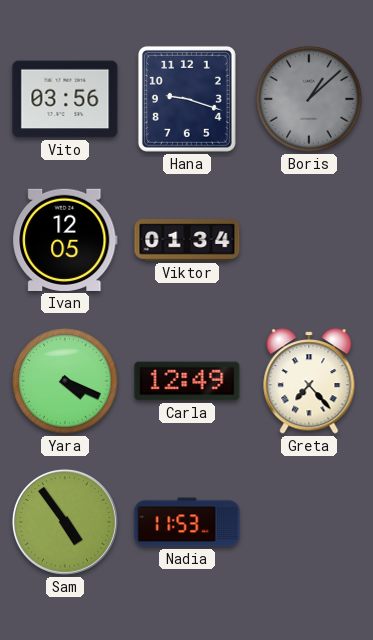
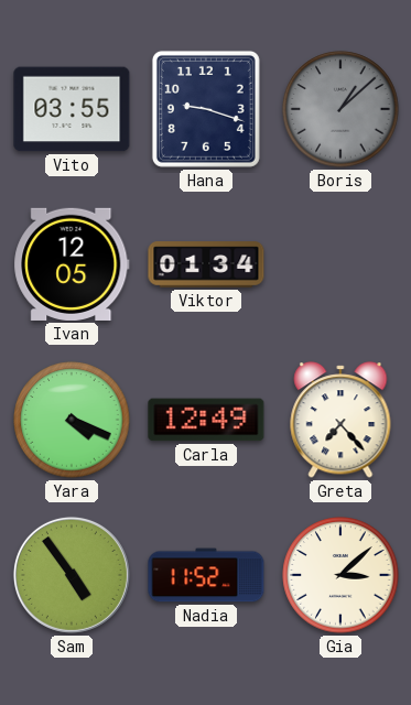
Vito: 03:56 -> 03:55
Nadia: 11:53 -> 11:52
Gia: none -> 3:08
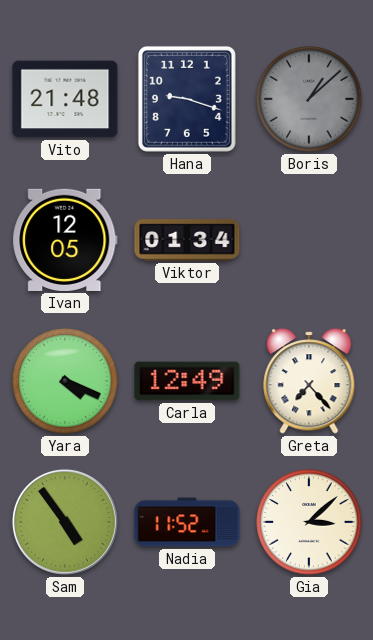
Vito: 03:55 -> 21:48
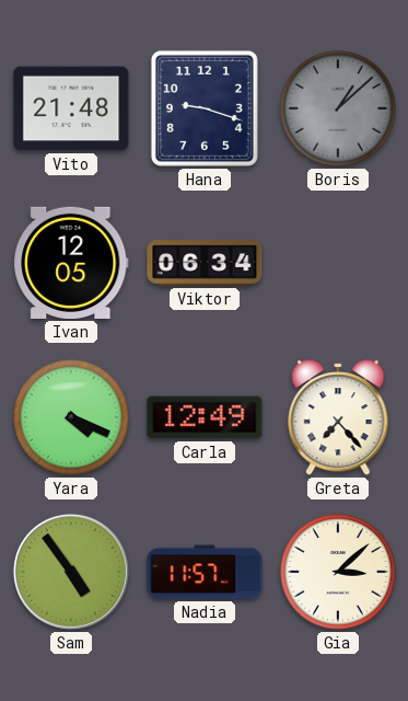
Viktor: 01:34 -> 06:34
Nadia: 11:52 -> 11:57
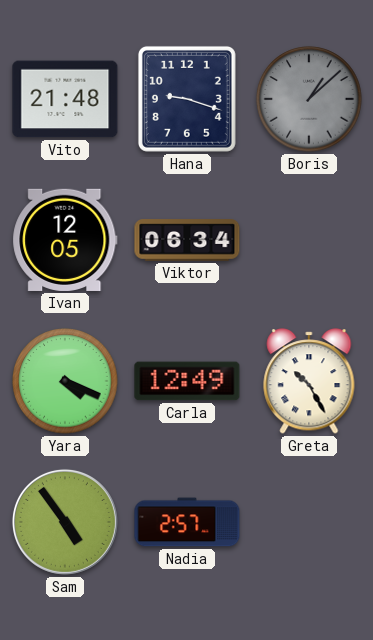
Greta: 7:23 -> 10:25
Nadia: 11:57 -> 2:57
Gia: 3:08 -> none
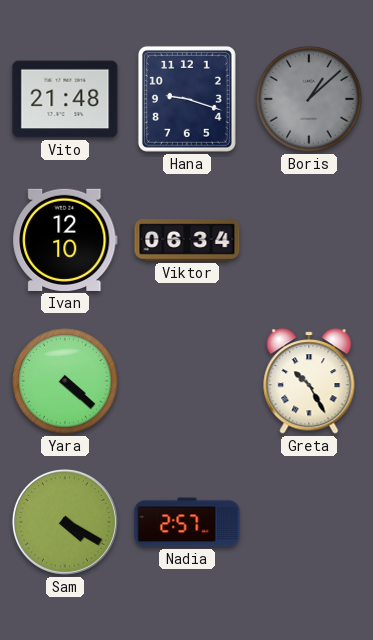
Ivan: 12:05 -> 12:10
Yara: 4:19 -> 4:22
Carla: 12:49 -> none
Sam: 4:54 -> 4:20
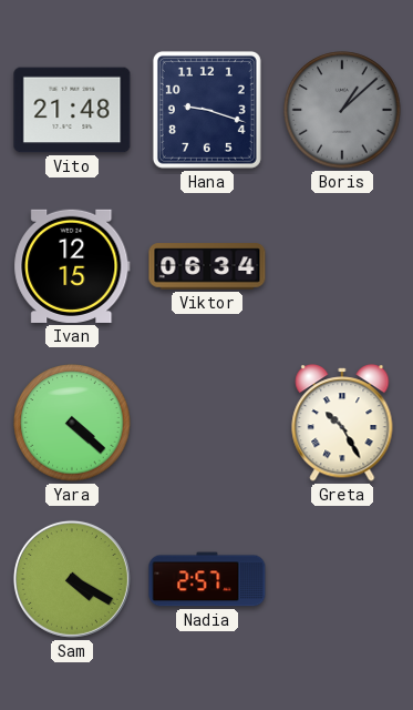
Ivan: 12:10 -> 12:15
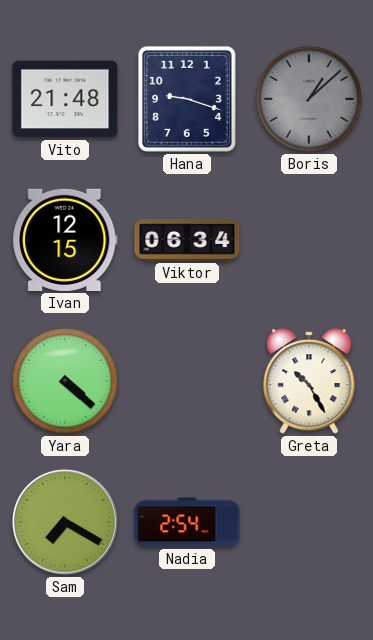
Sam: 4:20 -> 7:20
Nadia: 2:57 -> 2:54
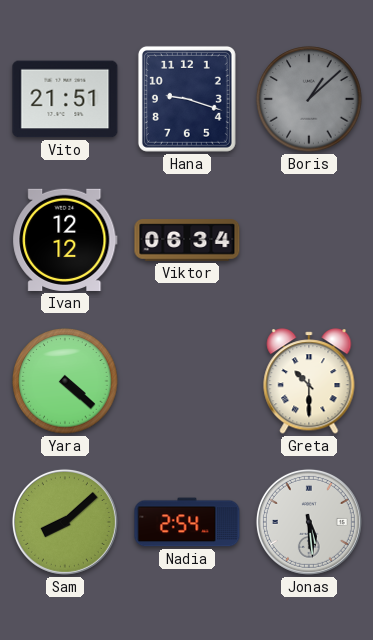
Vito: 21:48 -> 21:51
Ivan: 12:15 -> 12:12
Greta: 10:25 -> 10:30
Sam: 7:20 -> 8:08
Jonas: none -> 5:29
